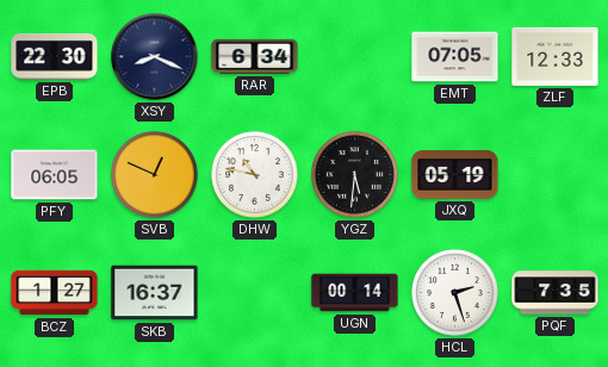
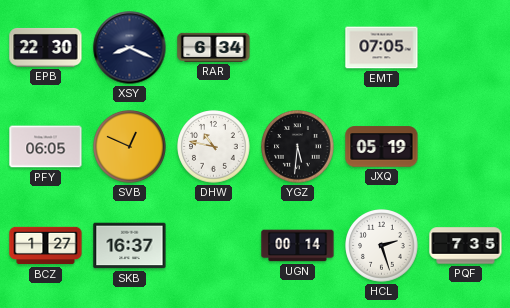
ZLF: 12:33 -> none
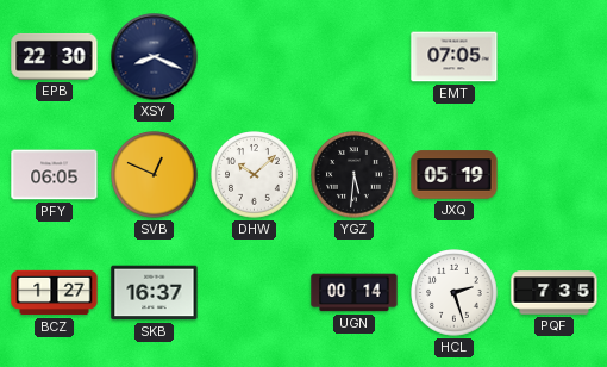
RAR: 6:34 -> none
DHW: 10:47 -> 10:08
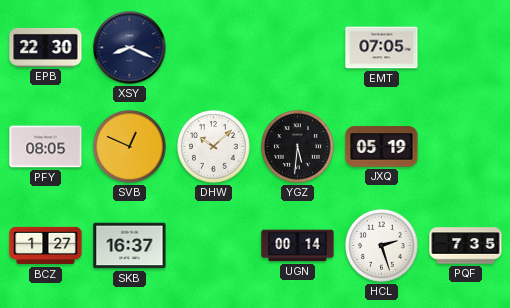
PFY: 06:05 -> 08:05
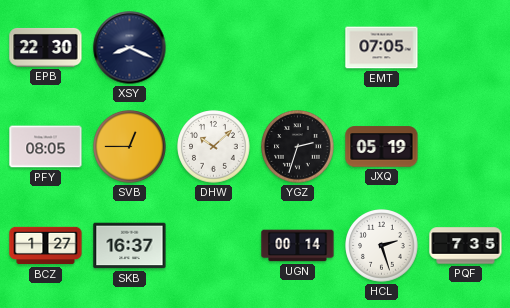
SVB: 12:49 -> 12:45
YGZ: 5:31 -> 2:33
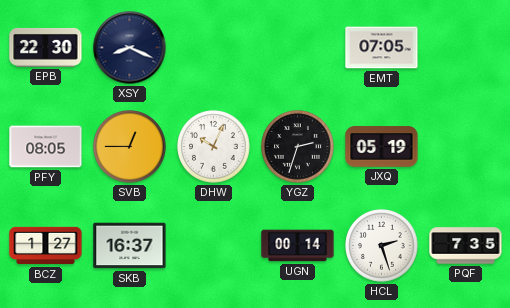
DHW: 10:08 -> 10:04
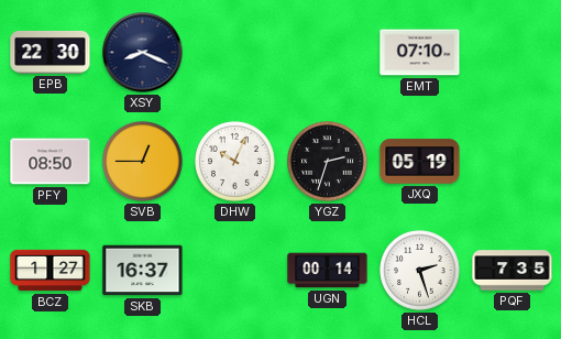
EMT: 07:05 -> 07:10
PFY: 08:05 -> 08:50
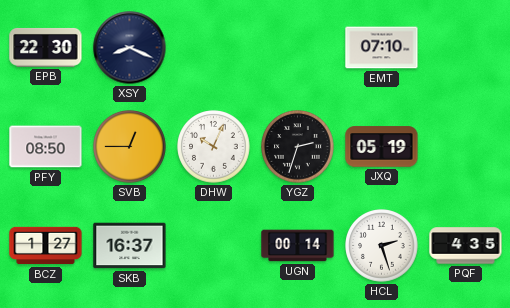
PQF: 7:35 -> 4:35
